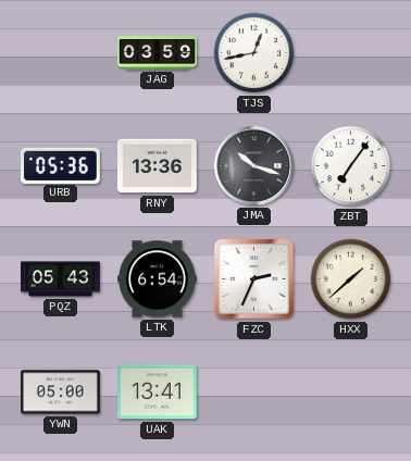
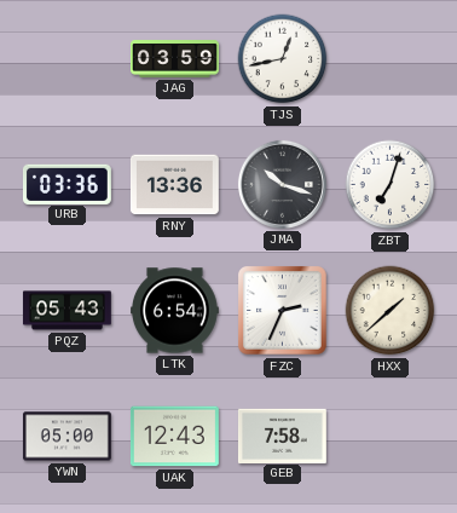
URB: 05:36 -> 03:36
ZBT: 7:06 -> 7:03
UAK: 13:41 -> 12:43
GEB: none -> 7:58
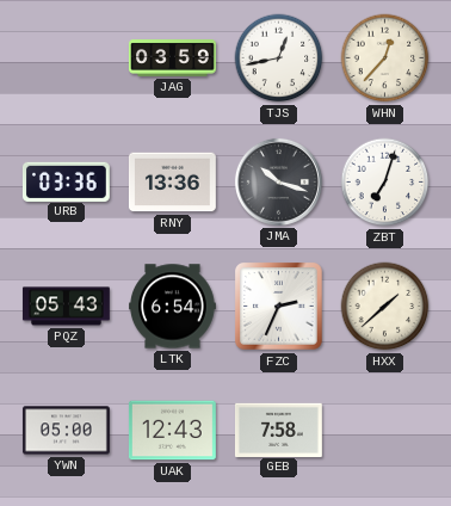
WHN: none -> 12:37
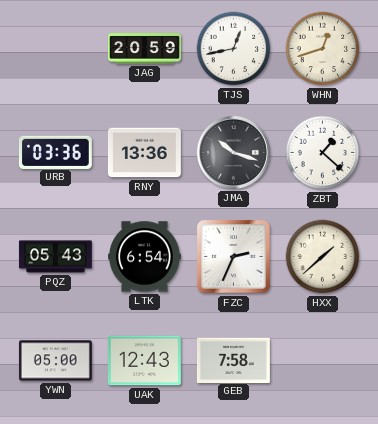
JAG: 03:59 -> 20:59
WHN: 12:37 -> 12:42
ZBT: 7:03 -> 1:22
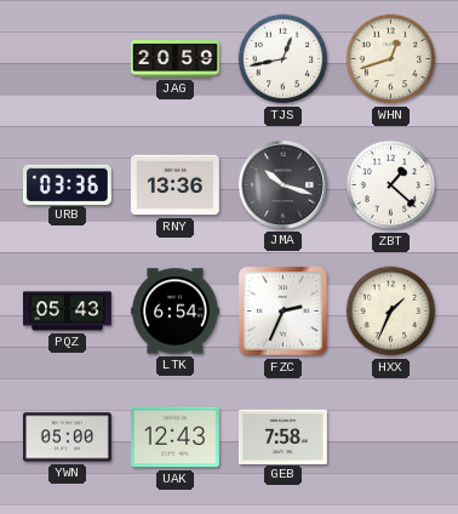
HXX: 1:38 -> 1:34
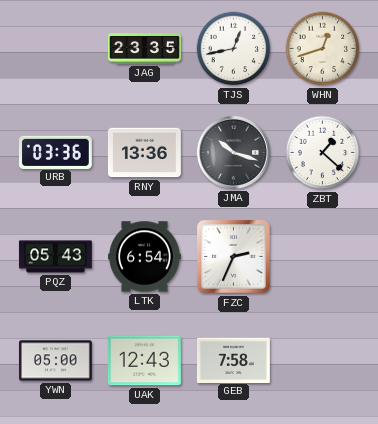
JAG: 20:59 -> 23:35
HXX: 1:34 -> none
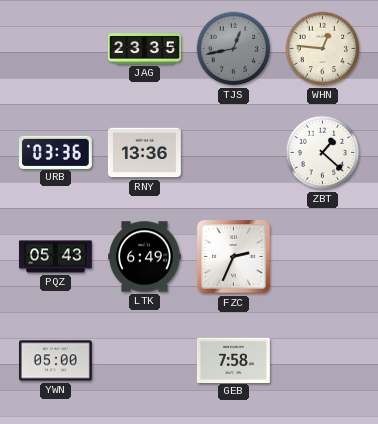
TJS dial: white -> grey
WHN: 12:42 -> 12:46
JMA: 10:18 -> none
LTK: 6:54 -> 6:49
UAK: 12:43 -> none
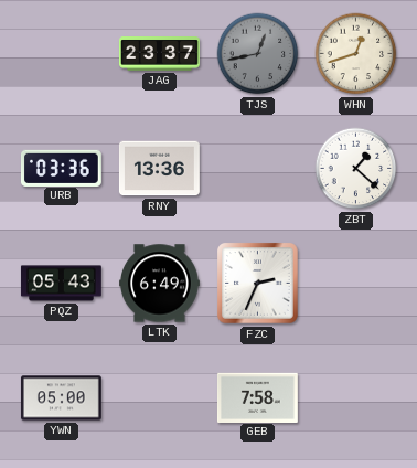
JAG: 23:35 -> 23:37
WHN: 12:46 -> 12:42
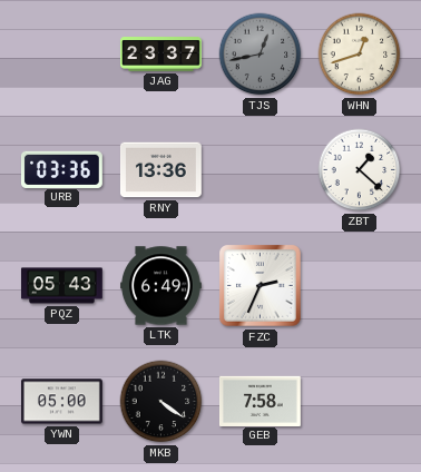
MKB: none -> 4:21
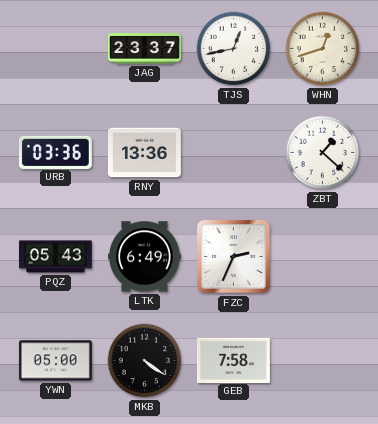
TJS dial: grey -> white
